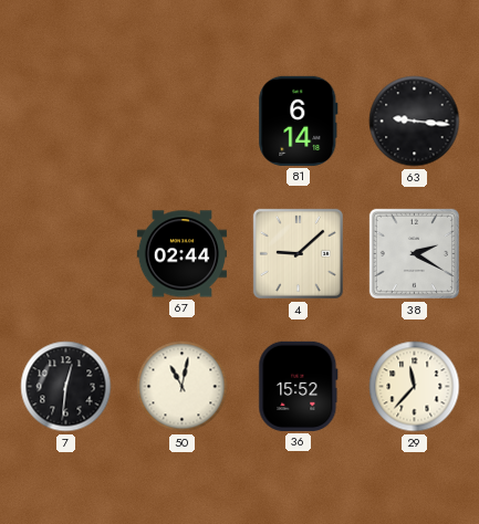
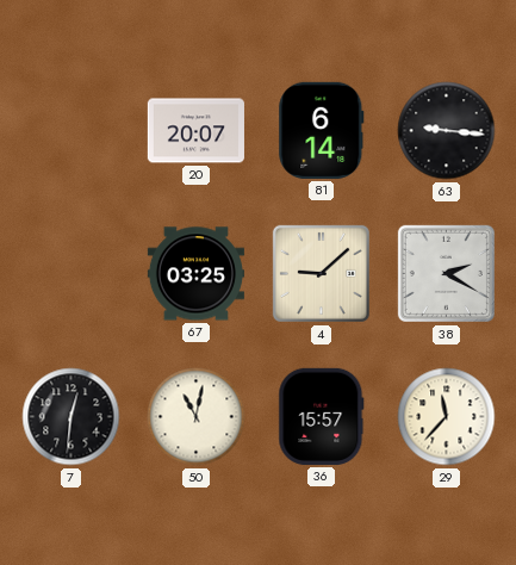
20: none -> 20:07
67: 02:44 -> 03:25
36: 15:52 -> 15:57
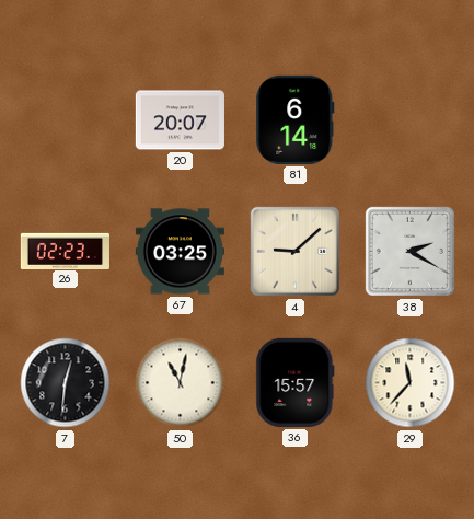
63: 9:16 -> none
26: none -> 02:23
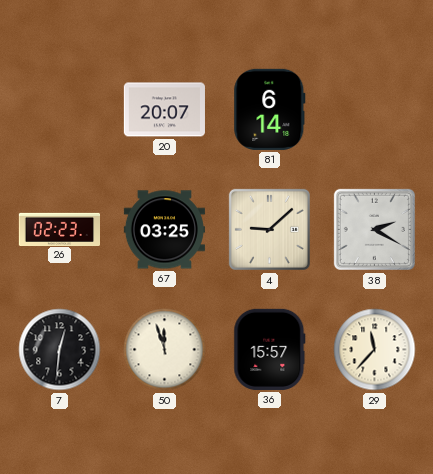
50: 11:02 -> 11:57
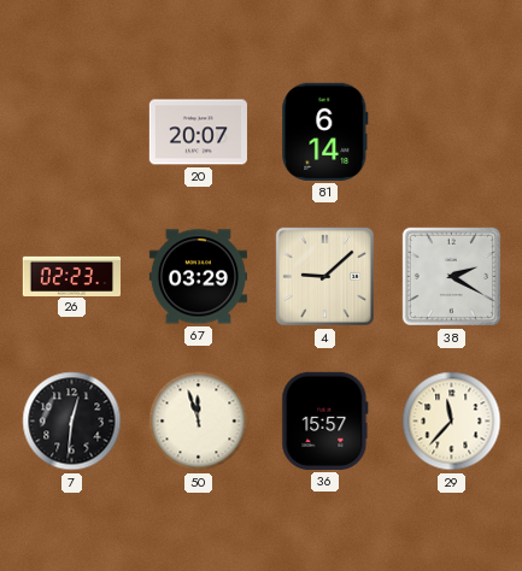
67: 03:25 -> 03:29
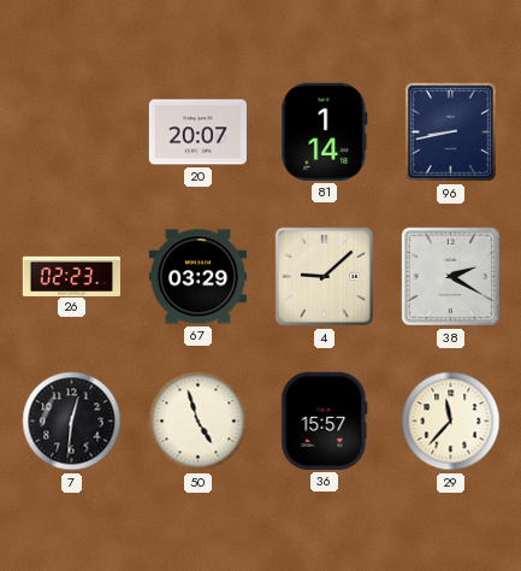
81: 6:14 -> 1:14
96: none -> 8:43
50: 11:57 -> 4:57
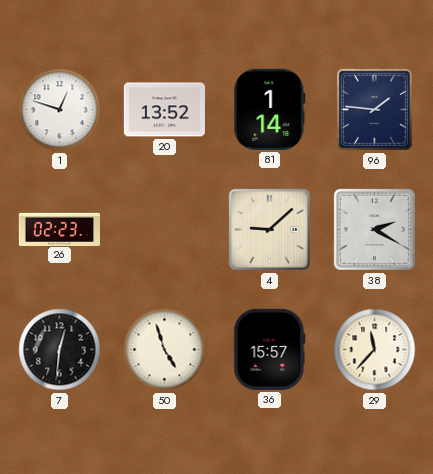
1: none -> 12:48
20: 20:07 -> 13:52
96: 8:43 -> 1:46
67: 03:29 -> none
